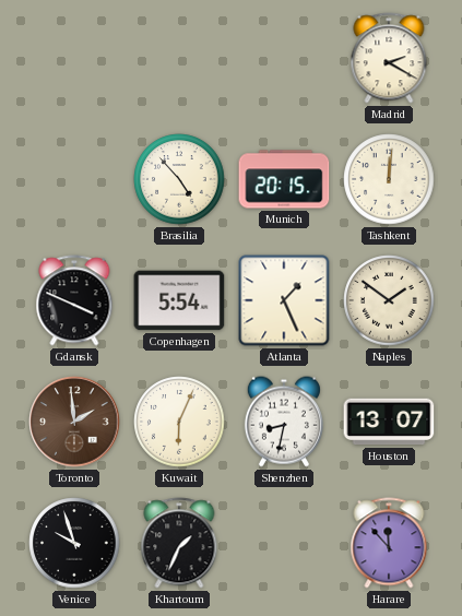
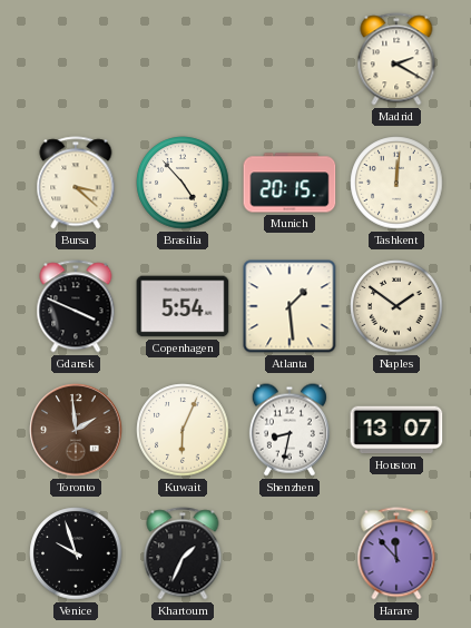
Bursa: none -> 3:22
Atlanta: 1:26 -> 1:29
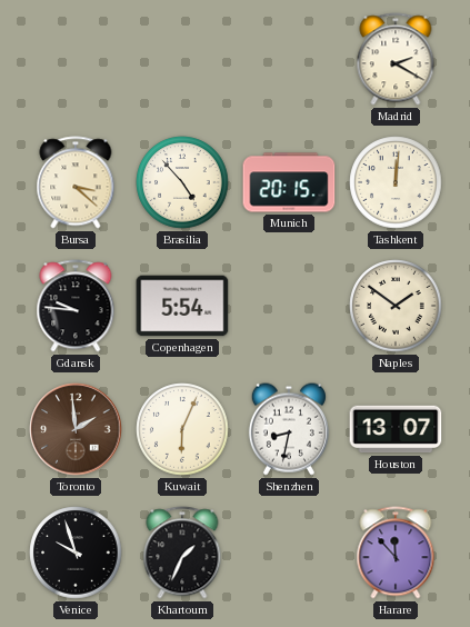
Gdansk: 3:49 -> 9:46
Atlanta: 1:29 -> none
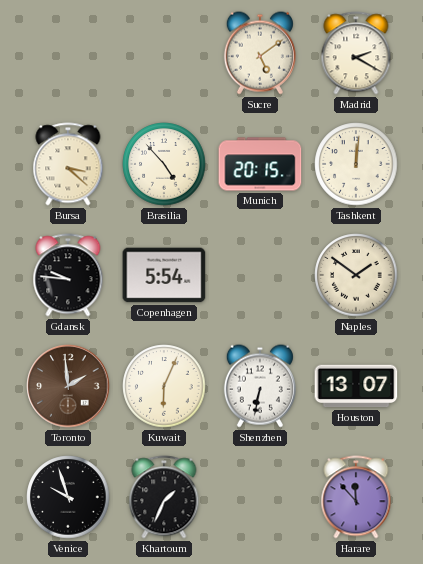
Sucre: none -> 5:09
Shenzhen: 8:32 -> 6:32
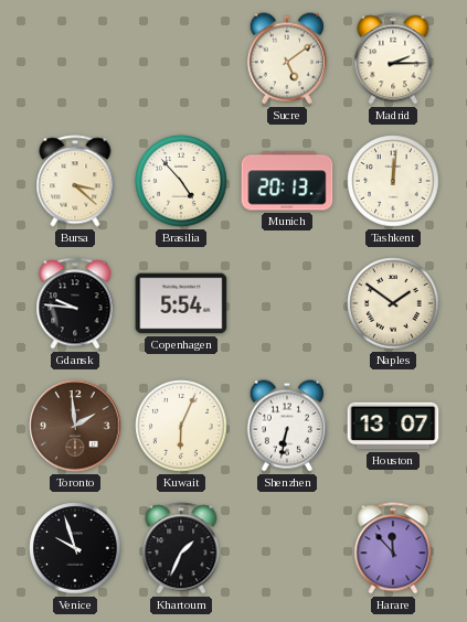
Madrid: 2:20 -> 2:15
Munich: 20:15 -> 20:13
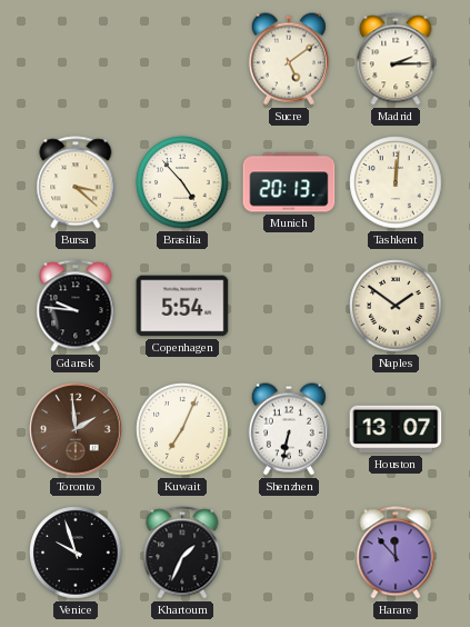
Kuwait: 6:04 -> 7:04
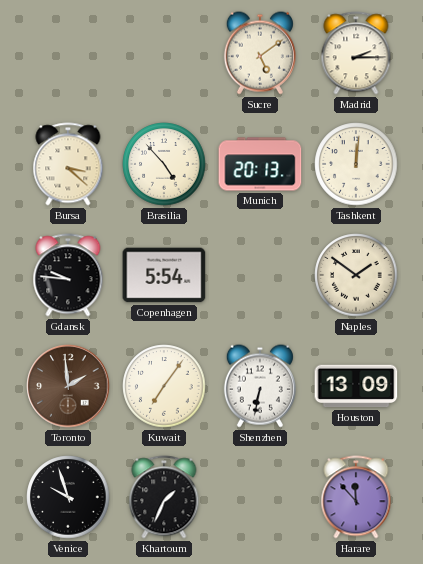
Kuwait: 7:04 -> 7:06
Houston: 13:07 -> 13:09
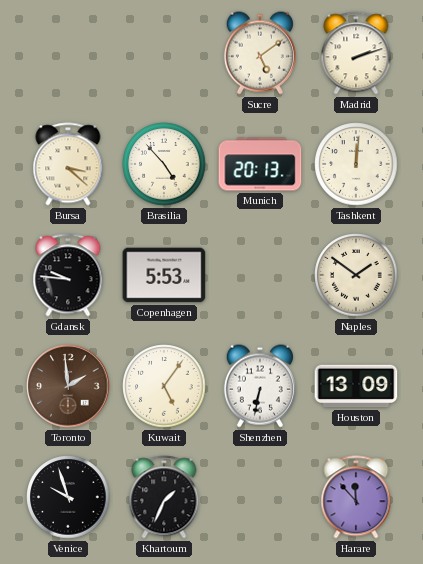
Madrid: 2:15 -> 2:12
Copenhagen: 5:54 -> 5:53
Kuwait: 7:06 -> 5:06
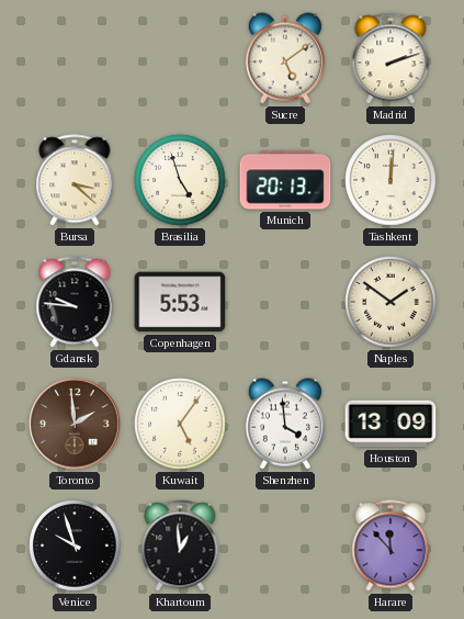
Brasilia: 4:53 -> 4:57
Shenzhen: 6:32 -> 3:59
Khartoum: 1:34 -> 12:59
